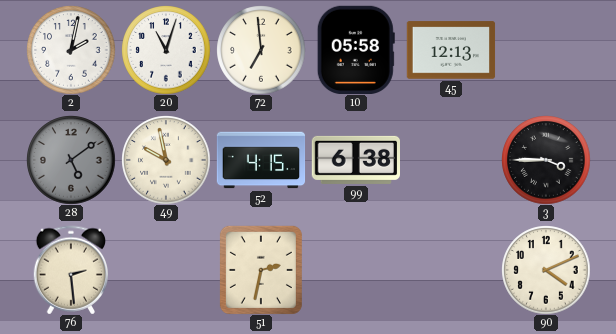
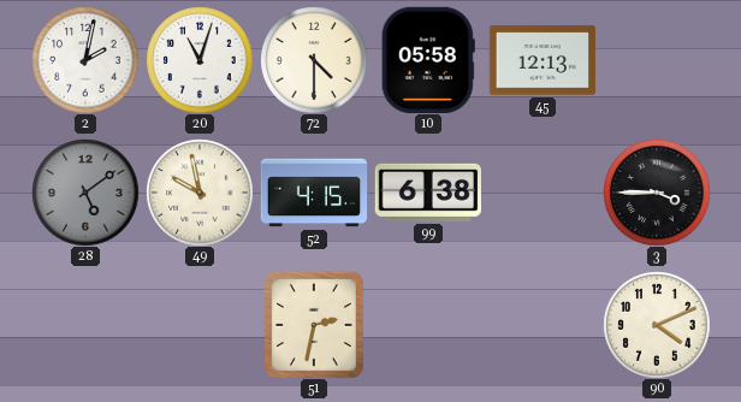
72: 6:59 -> 4:30
76: 2:29 -> none
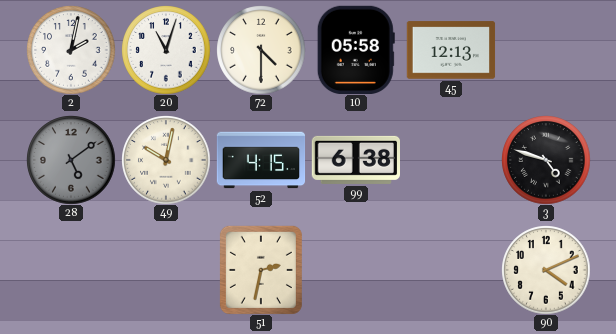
49: 9:58 -> 10:02
3: 3:45 -> 4:48
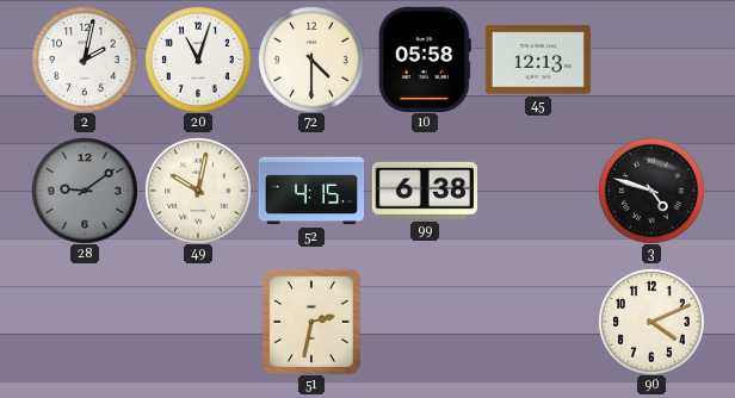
28: 5:09 -> 9:09
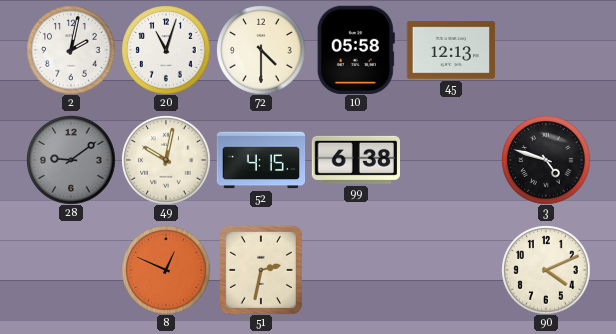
8: none -> 12:49
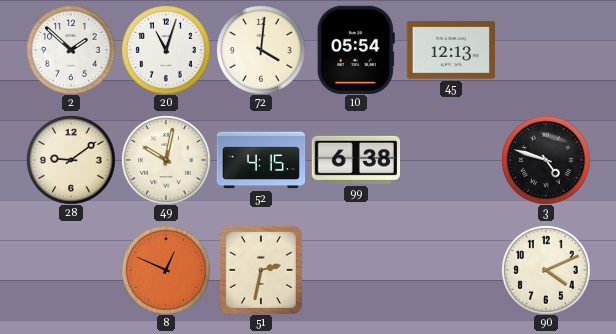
2: 2:02 -> 1:52
72: 4:30 -> 4:01
10: 05:58 -> 05:54
28 dial: grey -> cream
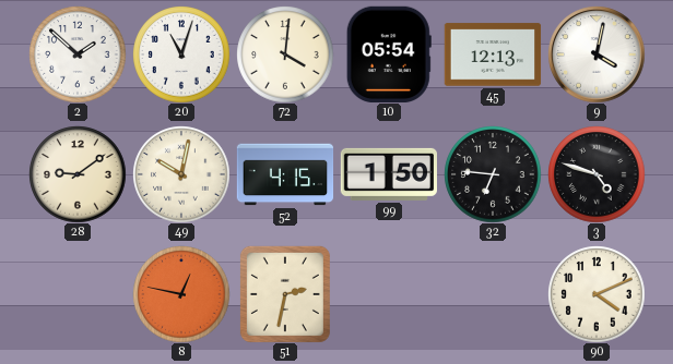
9: none -> 4:02
99: 6:38 -> 1:50
32: none -> 6:46
8: 12:49 -> 12:47
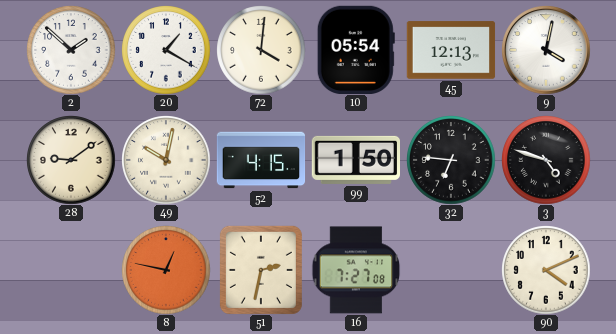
20: 11:03 -> 1:20
16: none -> 7:27
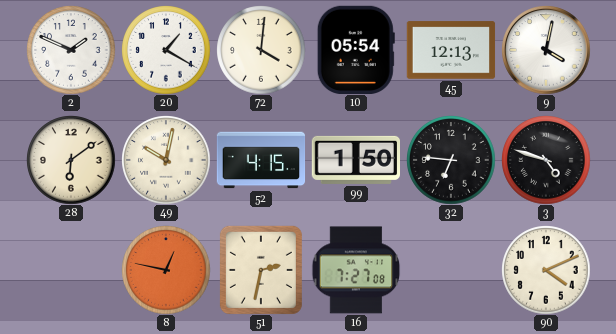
2: 1:52 -> 1:49
28: 9:09 -> 6:09
